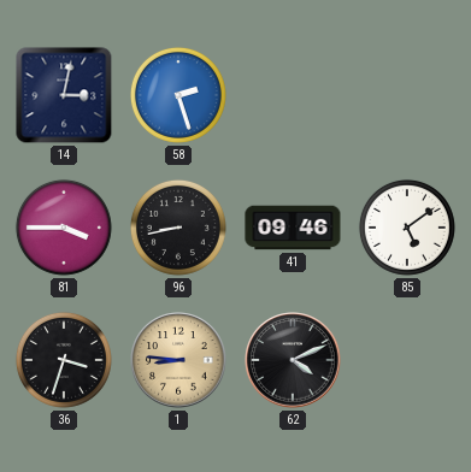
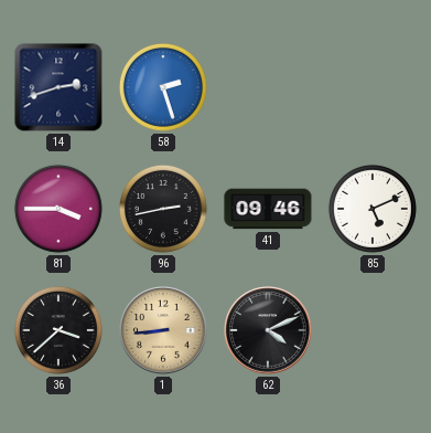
14: 3:02 -> 2:42
96: 8:43 -> 2:43
85: 5:09 -> 5:11
36: 3:33 -> 3:38
1: 8:46 -> 8:44
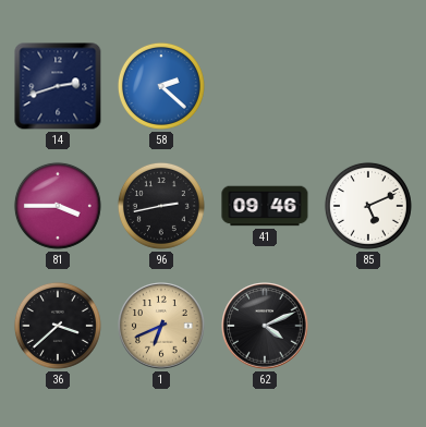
58: 2:27 -> 2:22
1: 8:44 -> 6:41
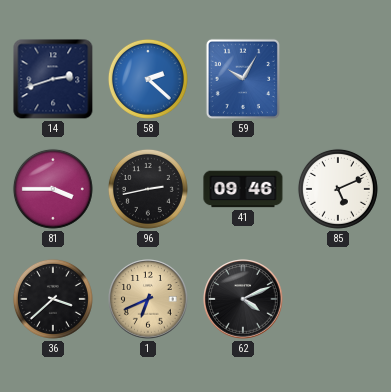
59: none -> 10:05
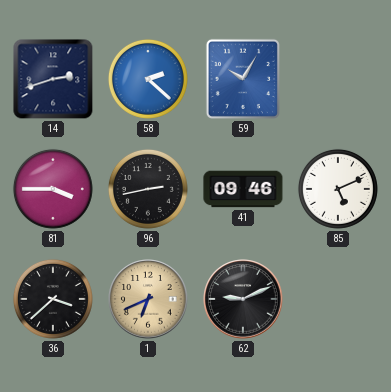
62: 4:11 -> 9:11
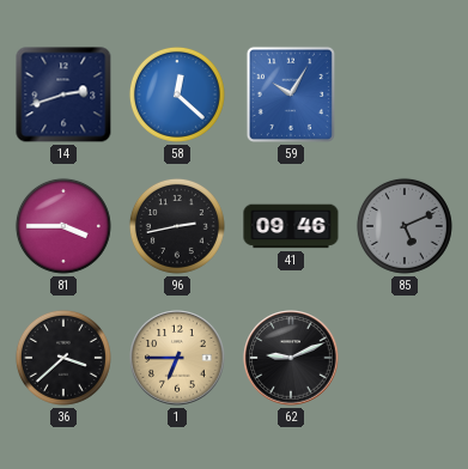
58: 2:22 -> 12:22
85 dial: white -> grey
1: 6:41 -> 6:45
